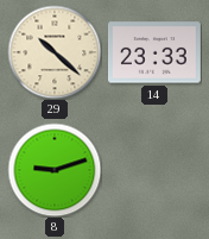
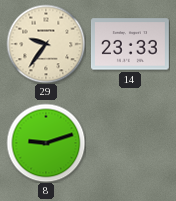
29: 10:22 -> 9:36
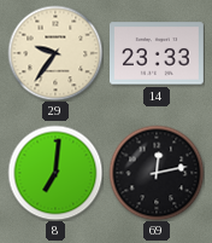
8: 9:12 -> 7:01
69: none -> 12:13
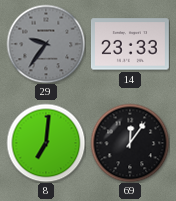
29 dial: cream -> grey
69: 12:13 -> 12:06
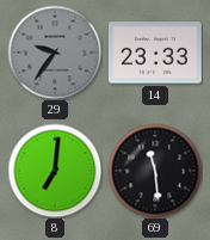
69: 12:06 -> 11:29
